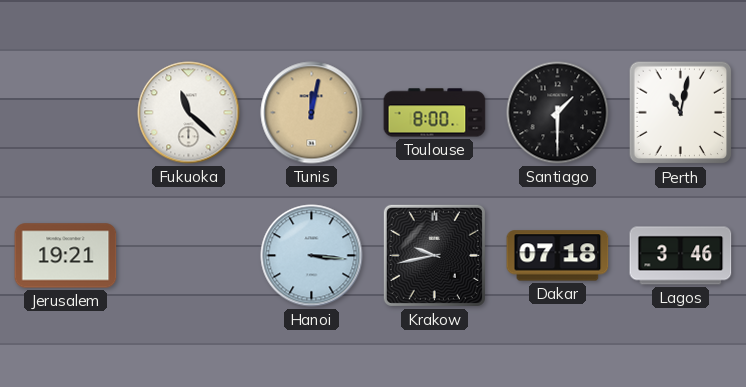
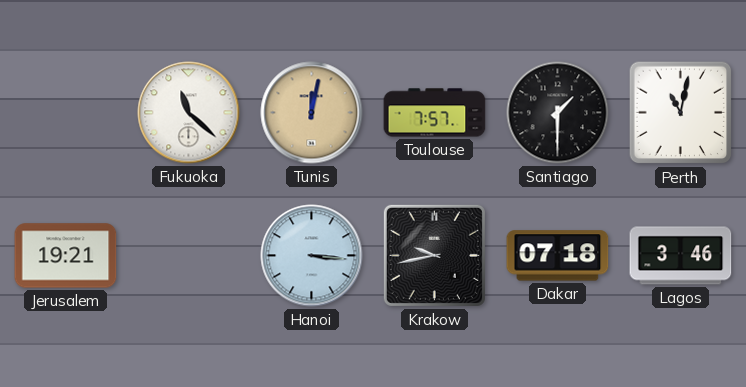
Toulouse: 8:00 -> 7:57
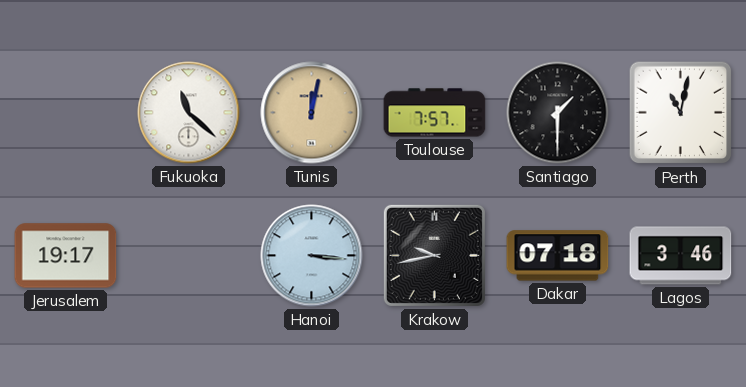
Jerusalem: 19:21 -> 19:17
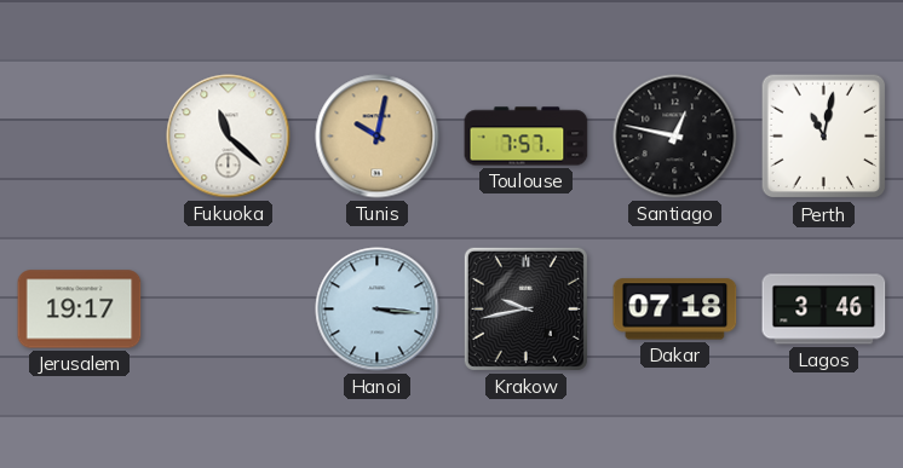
Tunis: 12:02 -> 10:02
Santiago: 1:30 -> 12:47
